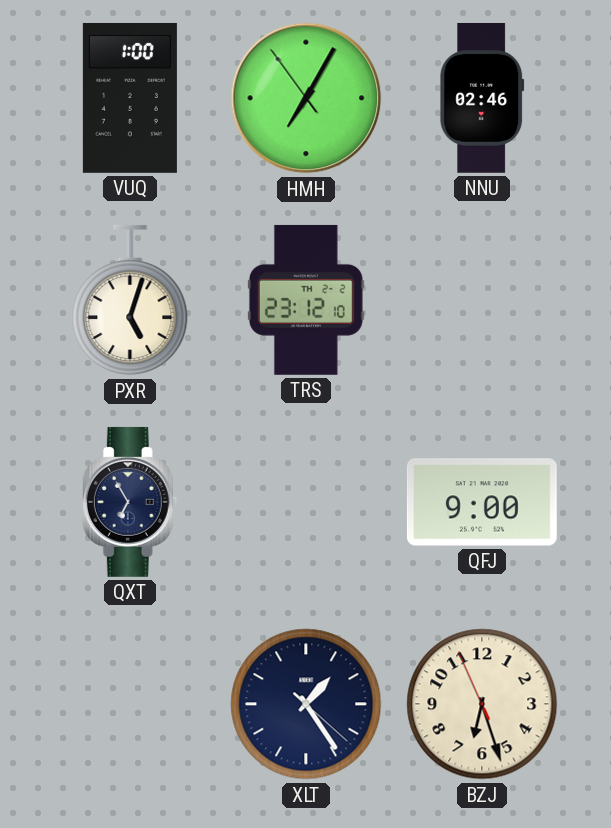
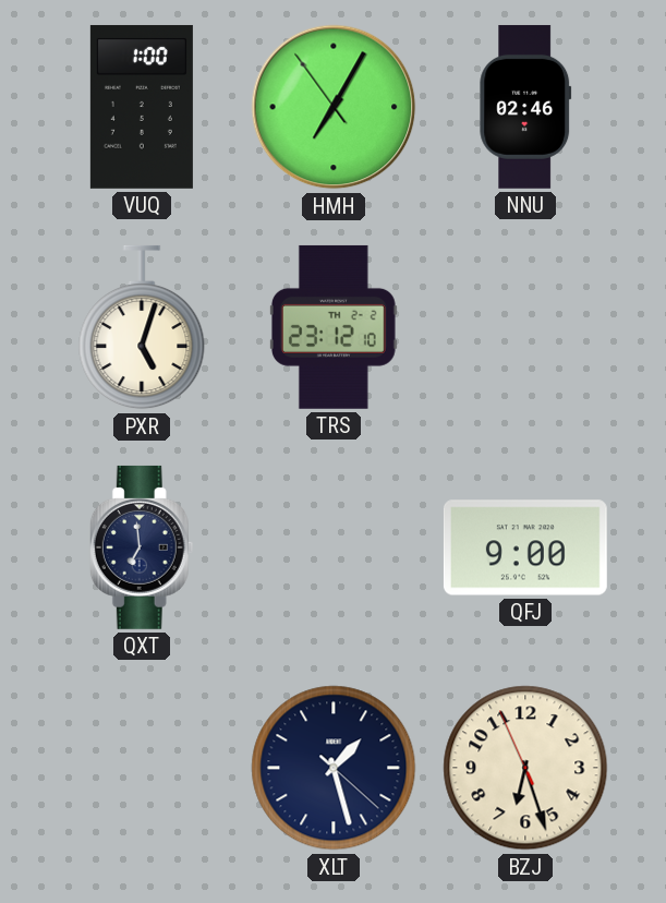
QXT: 6:55 -> 6:59
XLT: 1:24 -> 1:27
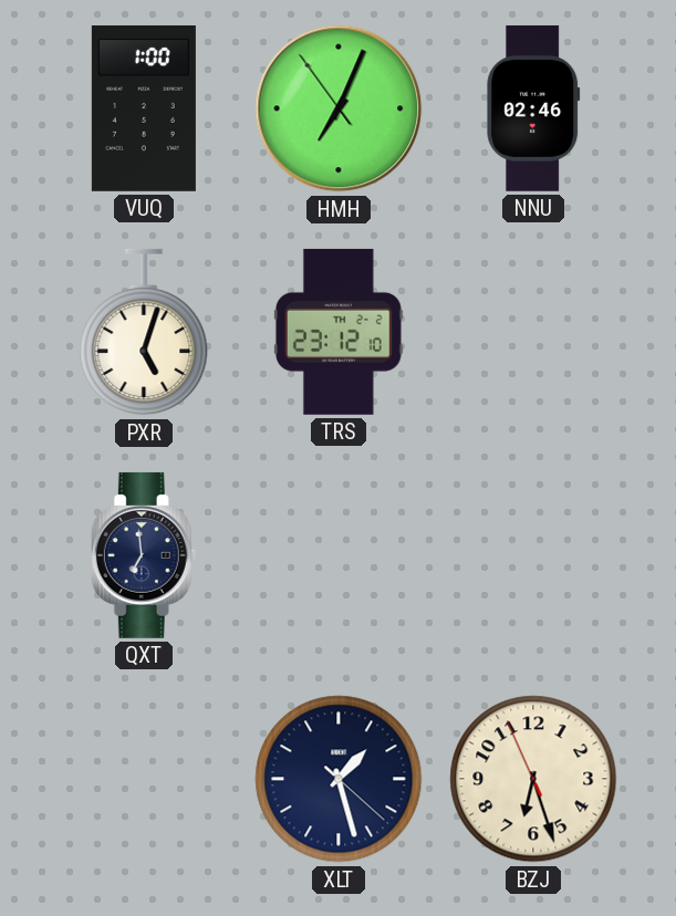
HMH: 7:04 -> 7:03
QFJ: 9:00 -> none
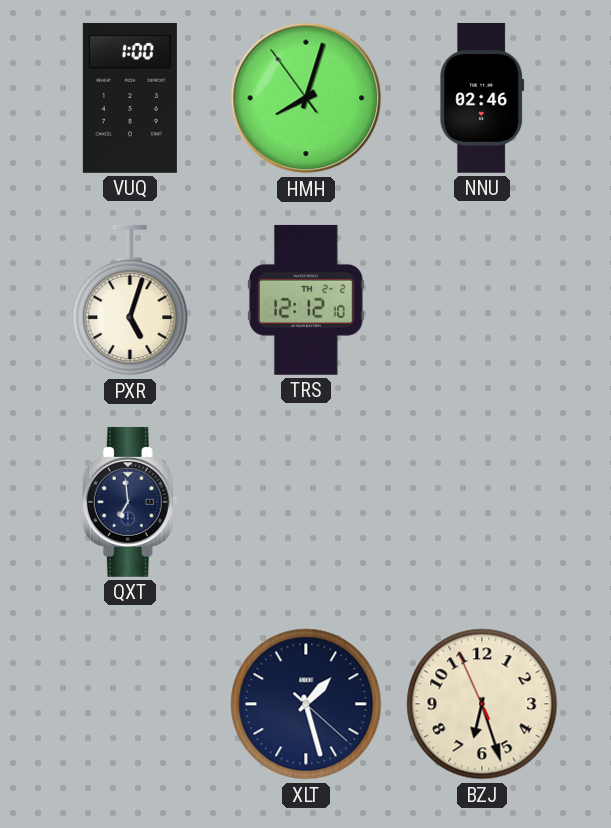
HMH: 7:03 -> 8:02
TRS: 23:12 -> 12:12
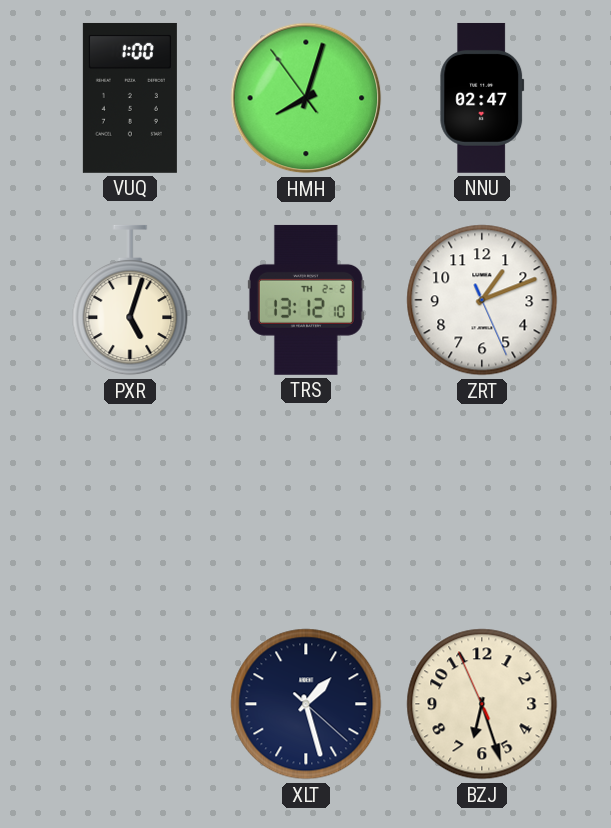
NNU: 02:46 -> 02:47
TRS: 12:12 -> 13:12
ZRT: none -> 1:11
QXT: 6:59 -> none
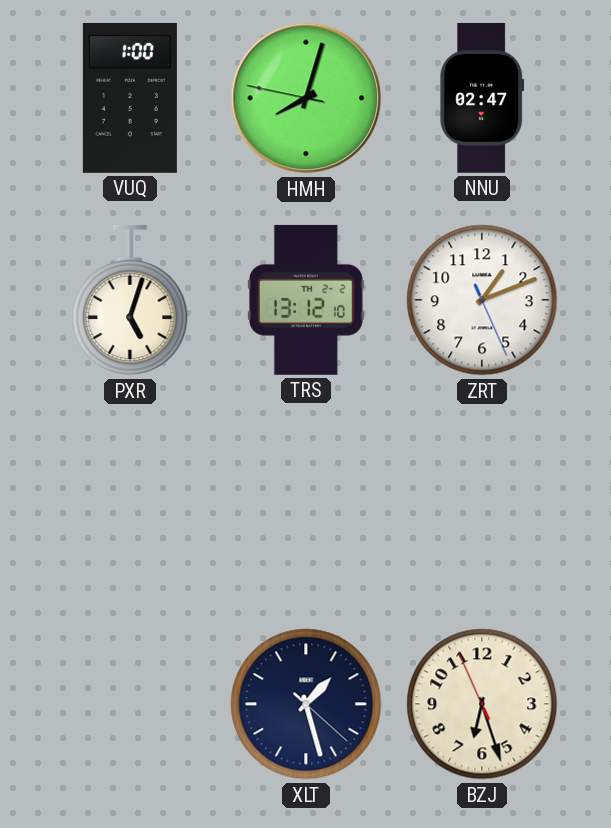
HMH: 8:02:54 -> 8:02:47
